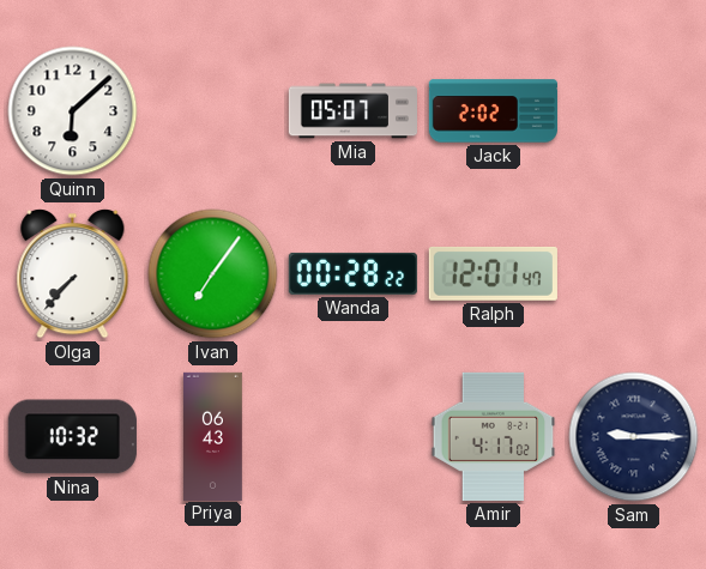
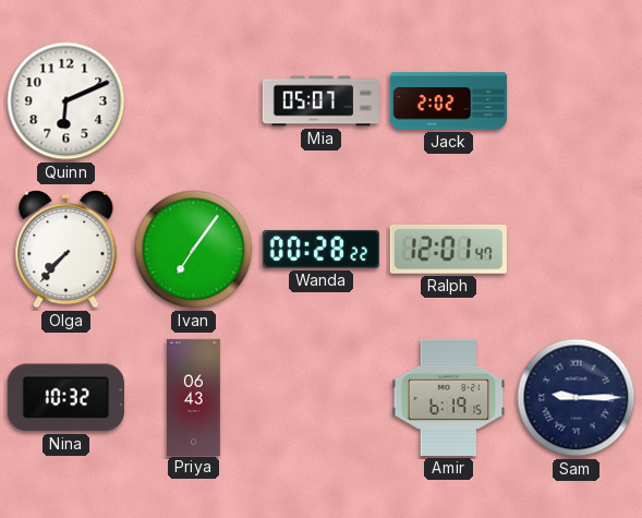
Quinn: 6:08 -> 6:11
Amir: 4:17 -> 6:19
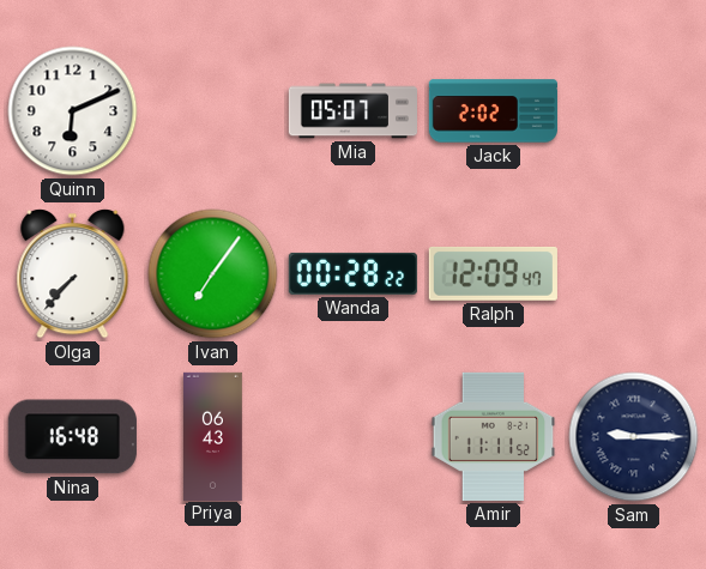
Ralph: 12:01 -> 12:09
Nina: 10:32 -> 16:48
Amir: 6:19 -> 11:11
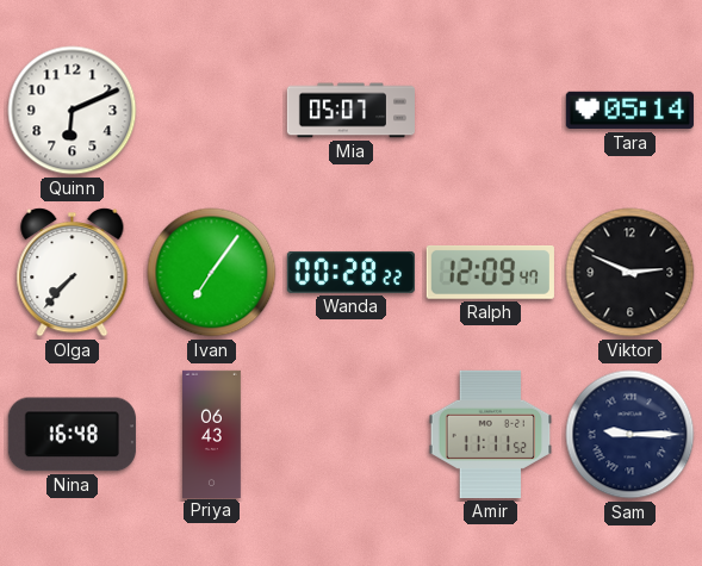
Jack: 2:02 -> none
Tara: none -> 05:14
Viktor: none -> 2:49
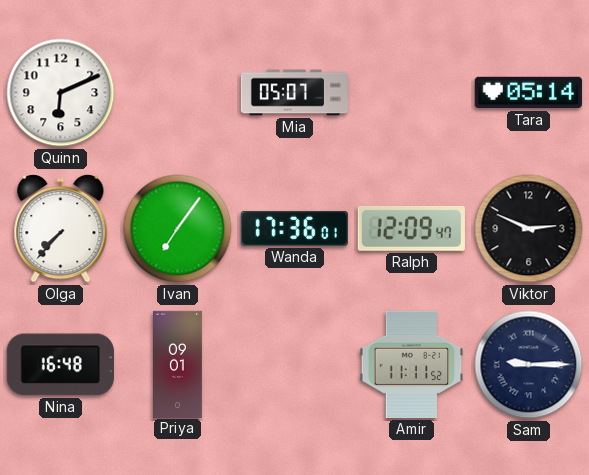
Wanda: 00:28 -> 17:36
Priya: 06:43 -> 09:01
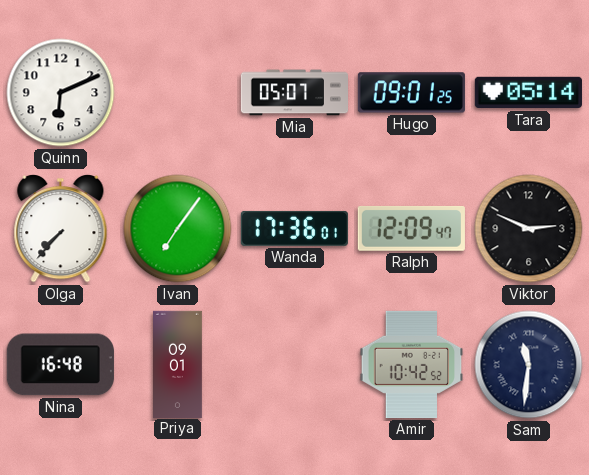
Hugo: none -> 09:01
Amir: 11:11 -> 10:42
Sam: 9:15 -> 11:31
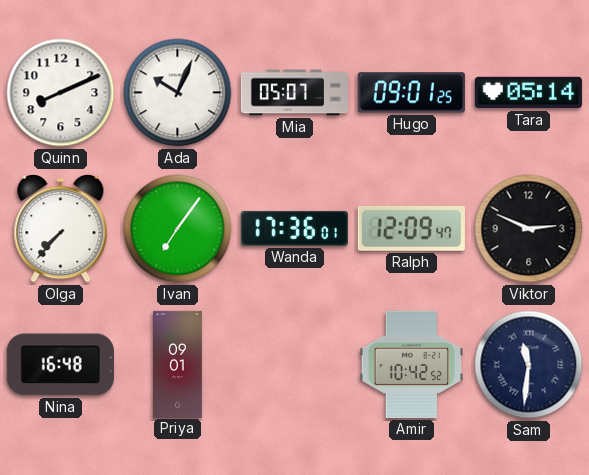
Quinn: 6:11 -> 8:11
Ada: none -> 10:04
